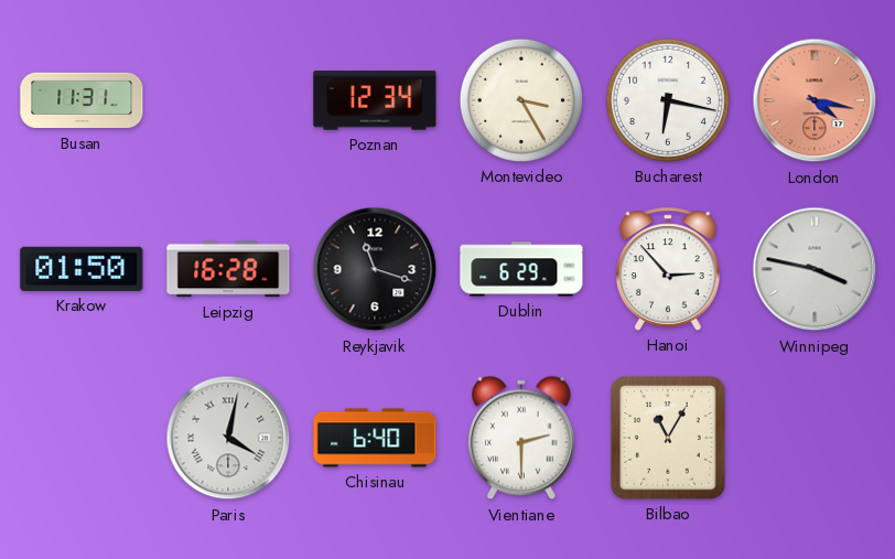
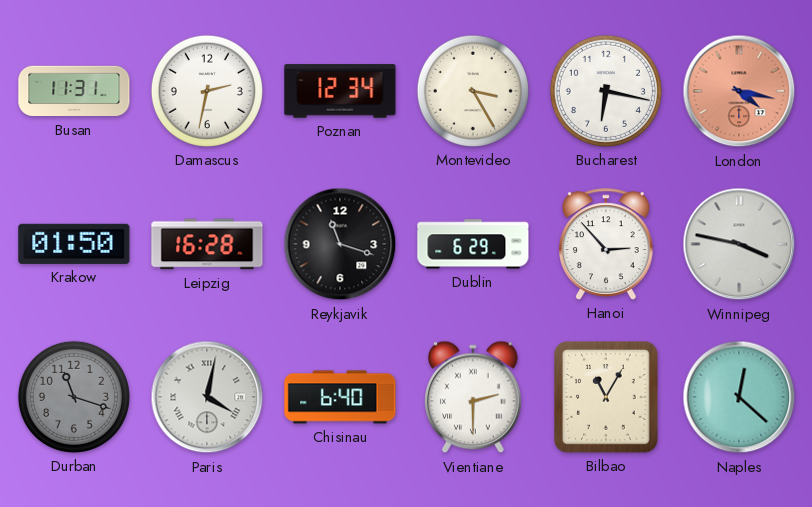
Damascus: none -> 2:32
Durban: none -> 11:18
Naples: none -> 12:22
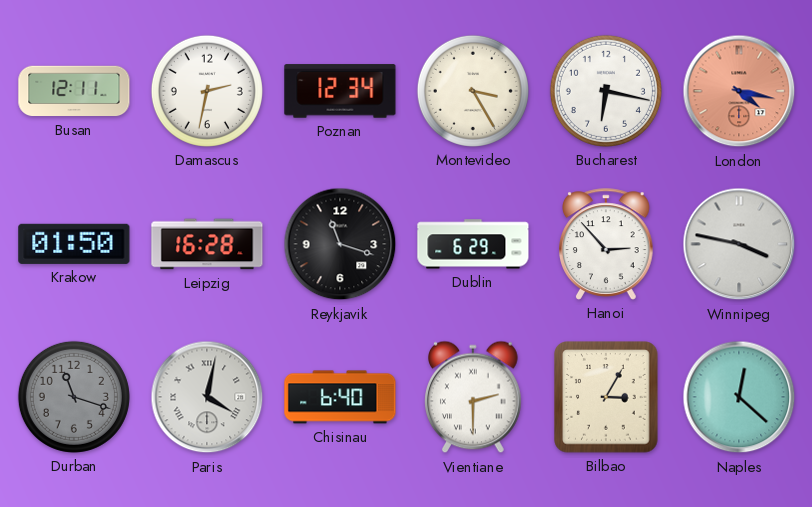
Busan: 11:31 -> 12:11
Bilbao: 11:05 -> 3:05
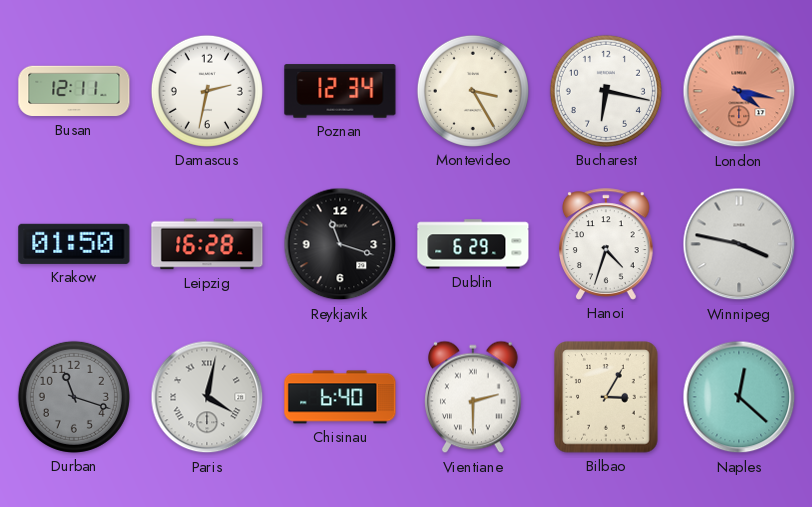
Hanoi: 2:53 -> 4:33
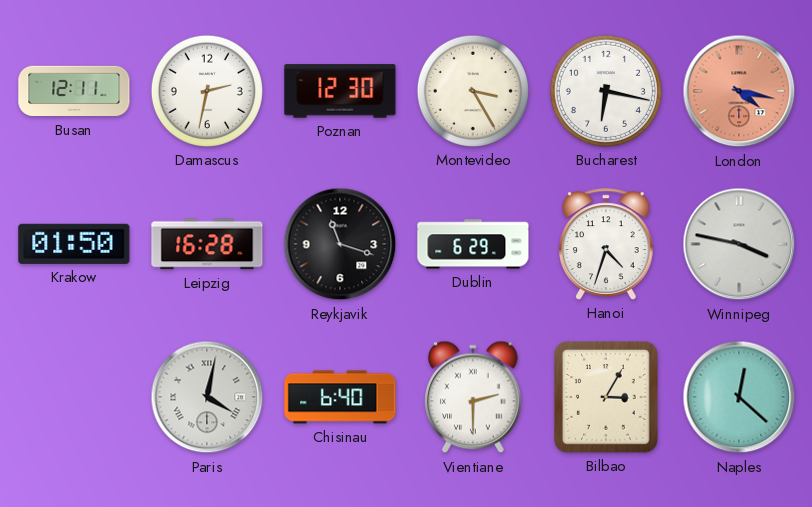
Poznan: 12:34 -> 12:30
Durban: 11:18 -> none
